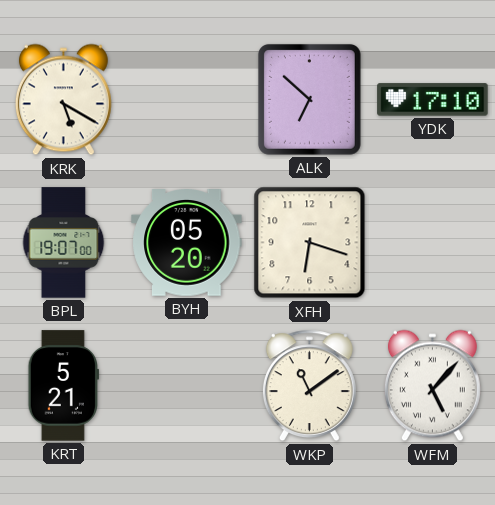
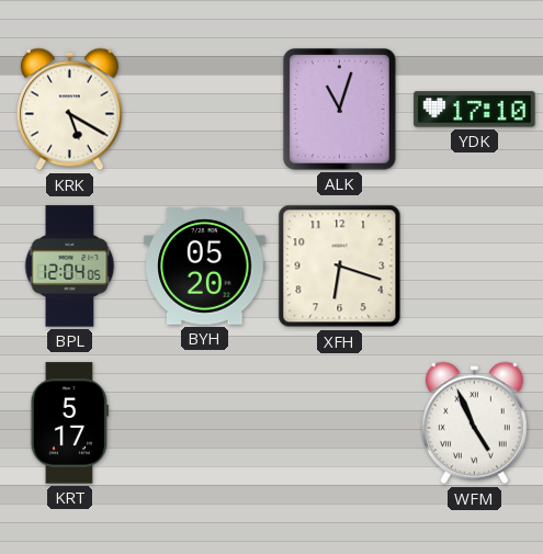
ALK: 6:52 -> 11:03
BPL: 19:07 -> 12:04
KRT: 5:21 -> 5:17
WKP: 11:09 -> none
WFM: 5:07 -> 4:56
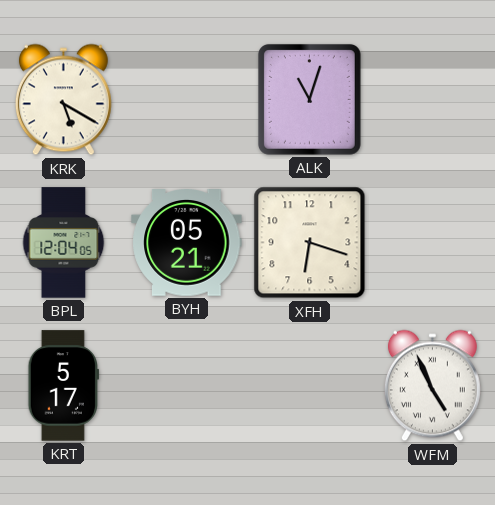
YDK: 17:10 -> none
BYH: 05:20 -> 05:21
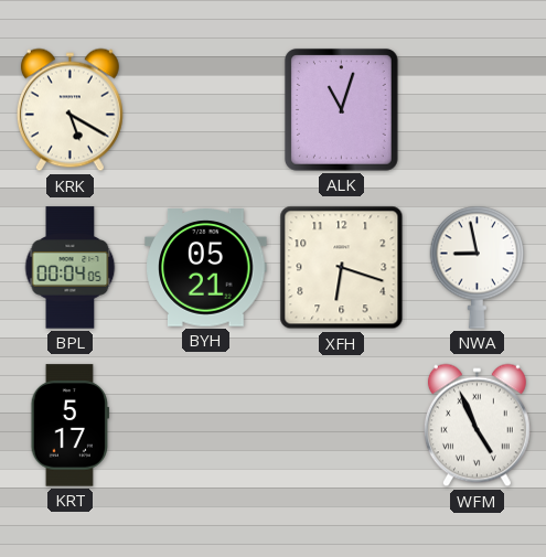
BPL: 12:04 -> 00:04
NWA: none -> 8:58
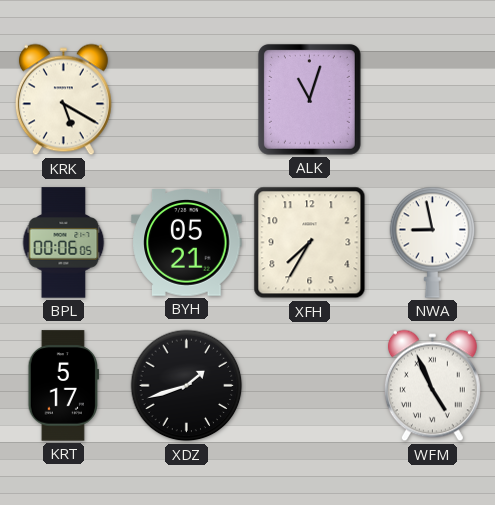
BPL: 00:04 -> 00:06
XFH: 6:18 -> 7:35
XDZ: none -> 1:42
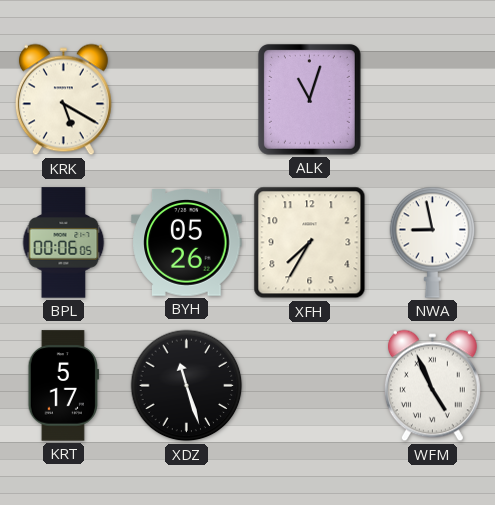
BYH: 05:21 -> 05:26
XDZ: 1:42 -> 11:27
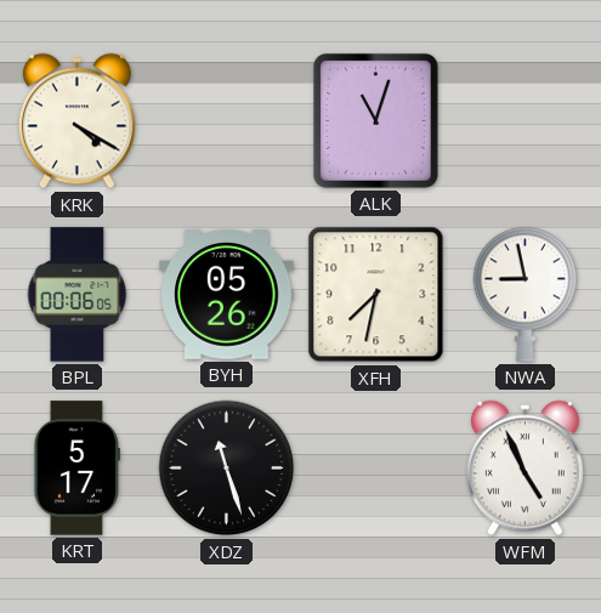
KRK: 5:20 -> 4:20
XFH: 7:35 -> 7:32
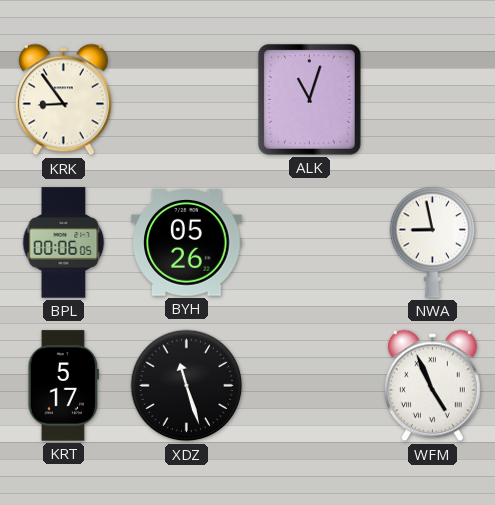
KRK: 4:20 -> 8:54
XFH: 7:32 -> none
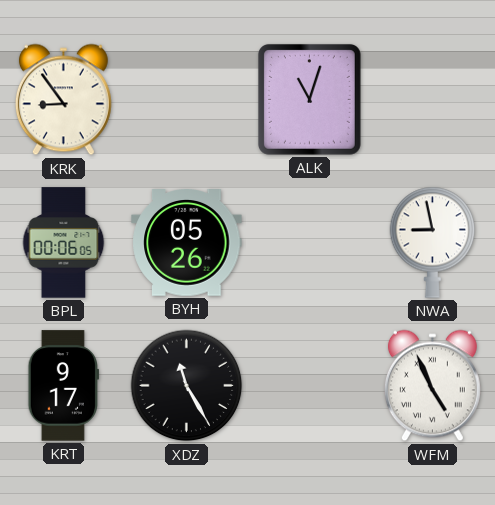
KRT: 5:17 -> 9:17
XDZ: 11:27 -> 11:25
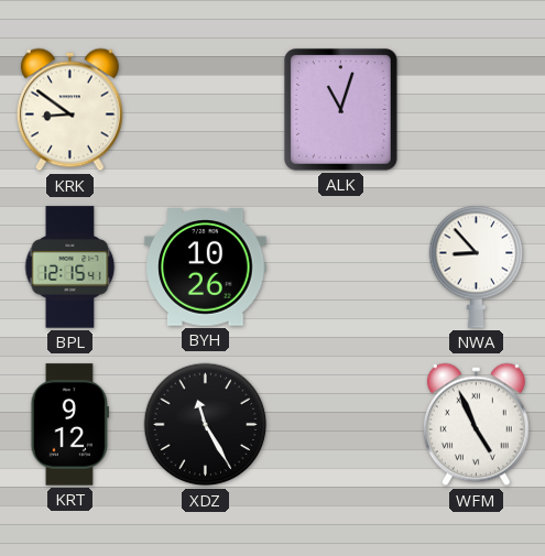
KRK: 8:54 -> 8:51
BPL: 00:06 -> 12:15
BYH: 05:26 -> 10:26
NWA: 8:58 -> 8:53
KRT: 9:17 -> 9:12
